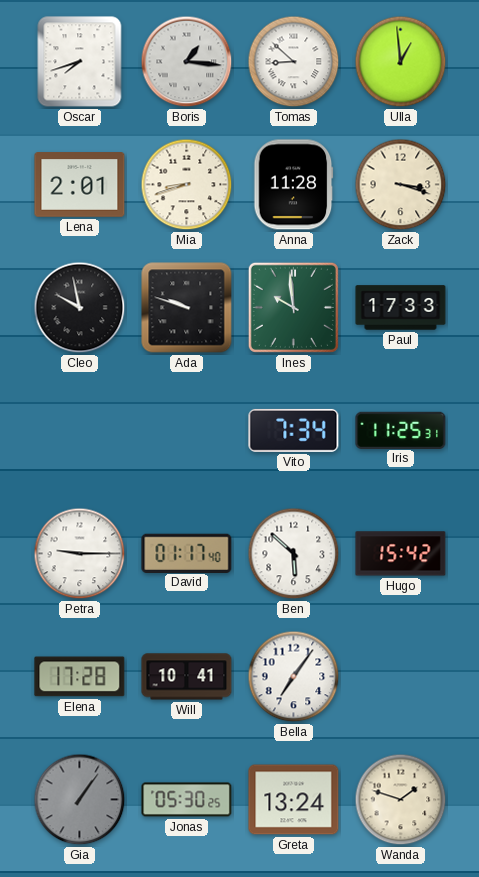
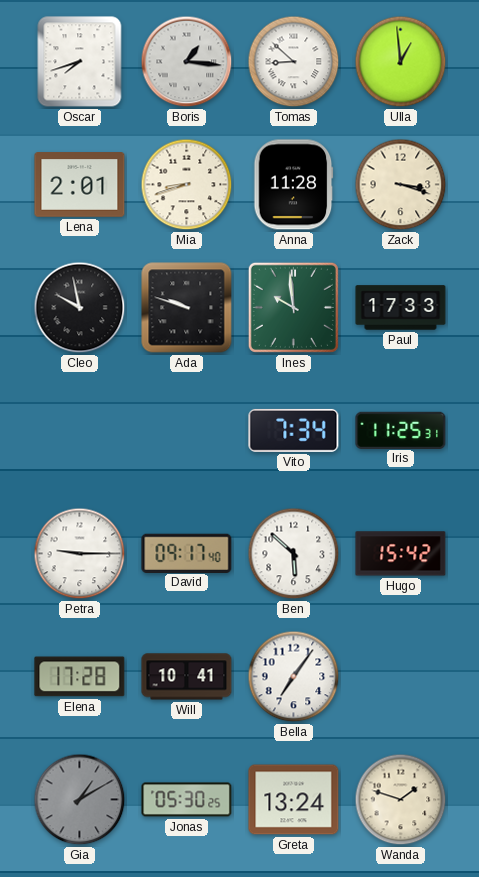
David: 01:17 -> 09:17
Gia: 1:06 -> 1:10
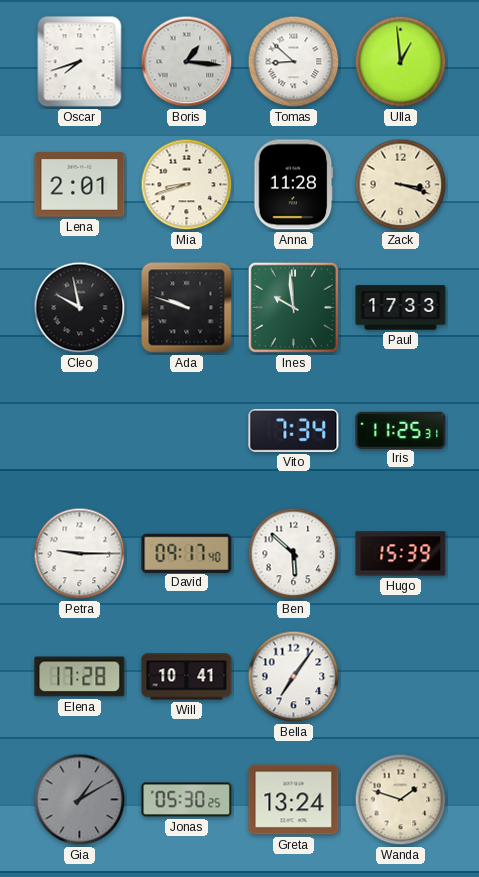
Hugo: 15:42 -> 15:39
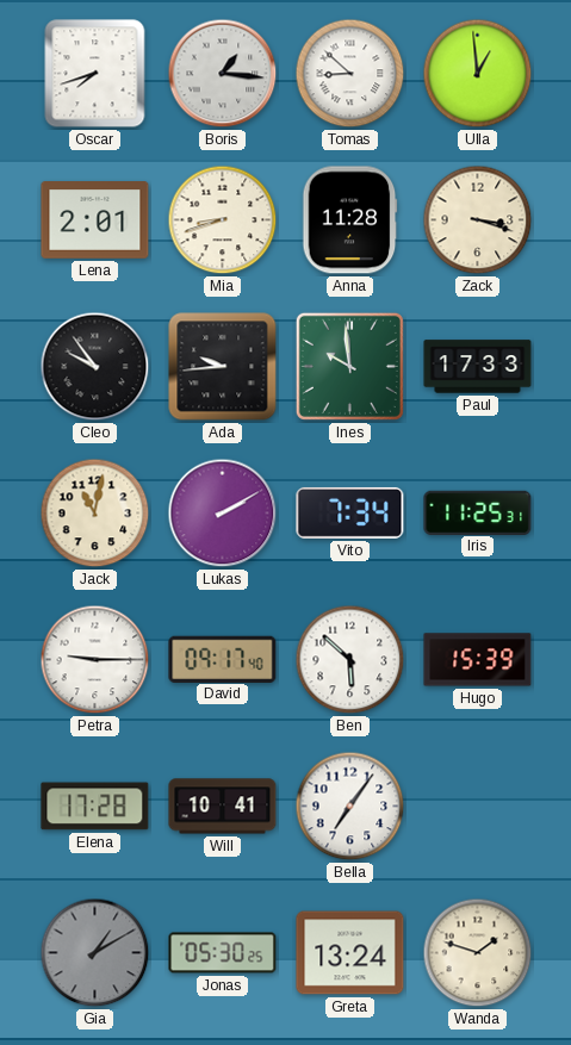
Cleo: 9:58 -> 9:54
Ada: 9:48 -> 9:44
Jack: none -> 11:02
Lukas: none -> 2:10
